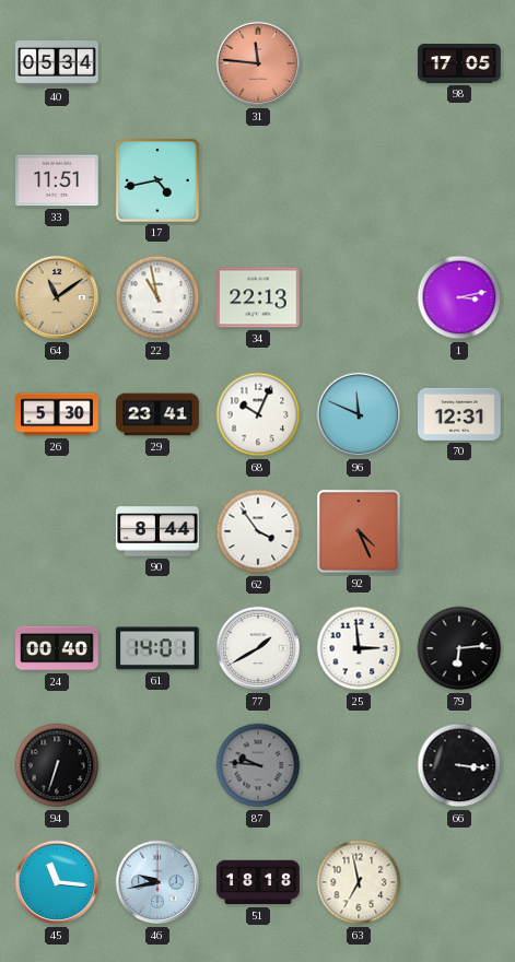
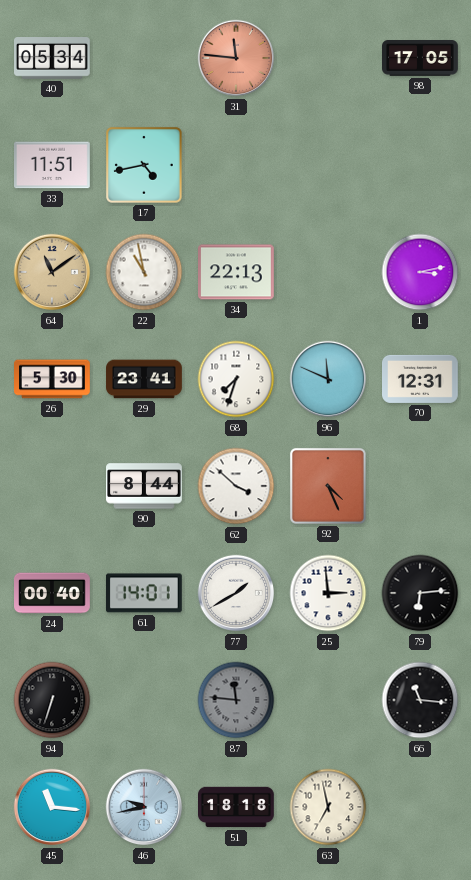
68: 10:04 -> 7:33
62: 3:54 -> 3:52
87: 9:46 -> 11:46
66: 3:16 -> 11:16
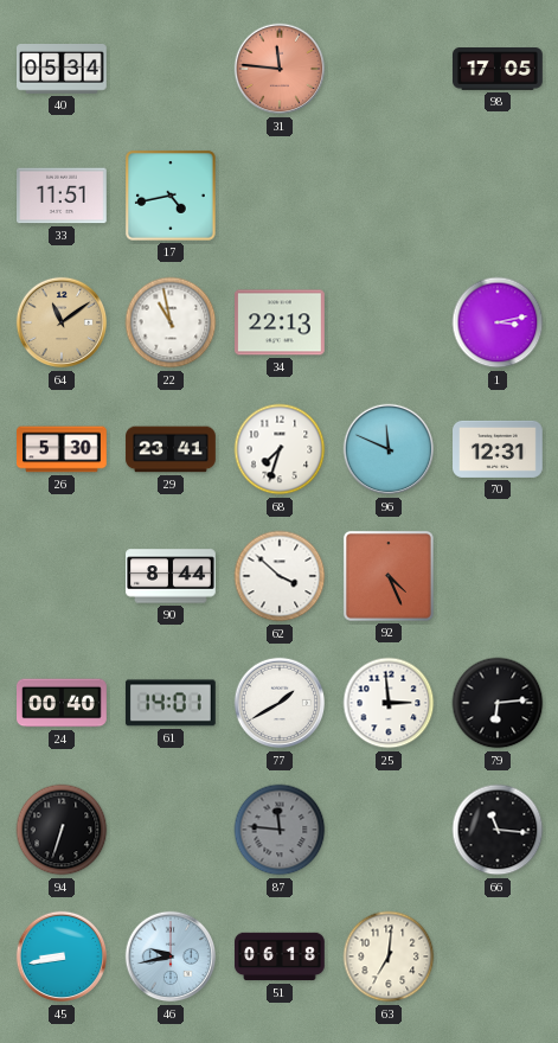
45: 11:16 -> 8:43
51: 18:18 -> 06:18
63: 6:58 -> 7:01
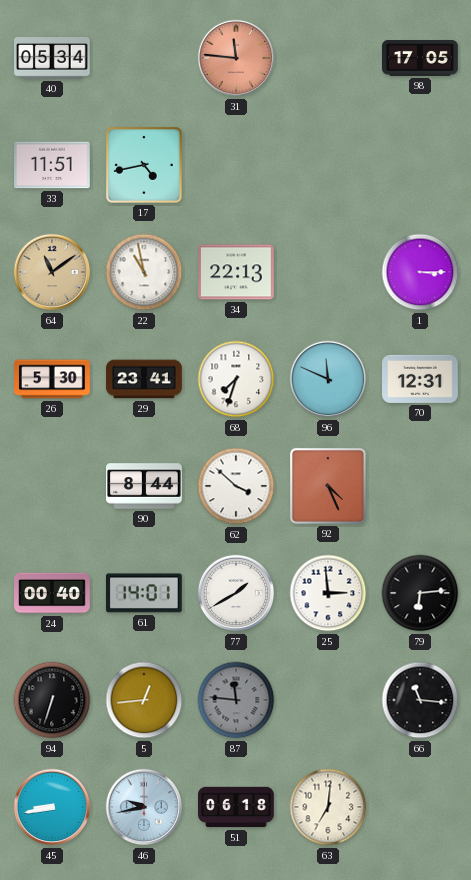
1: 3:13 -> 3:15
5: none -> 12:44
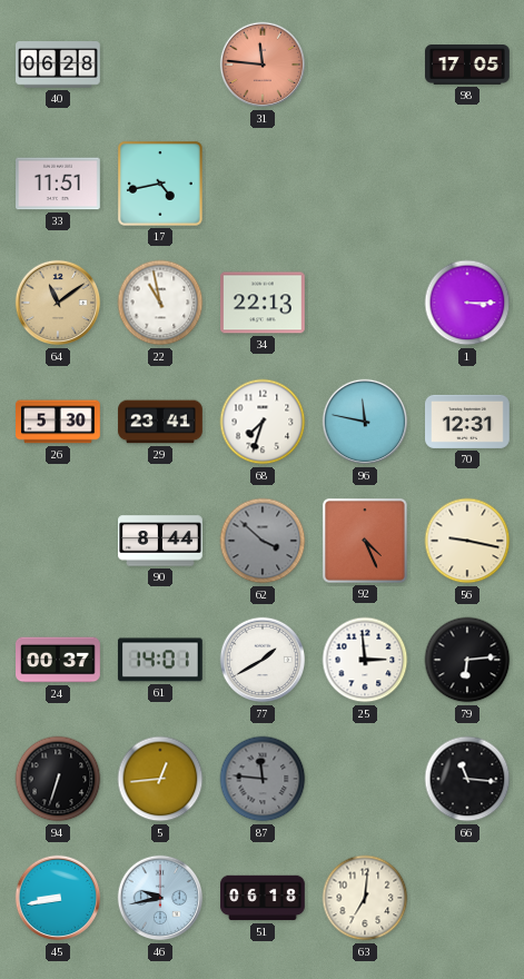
40: 05:34 -> 06:28
96: 11:49 -> 11:47
62 dial: white -> grey
56: none -> 9:17
24: 00:40 -> 00:37
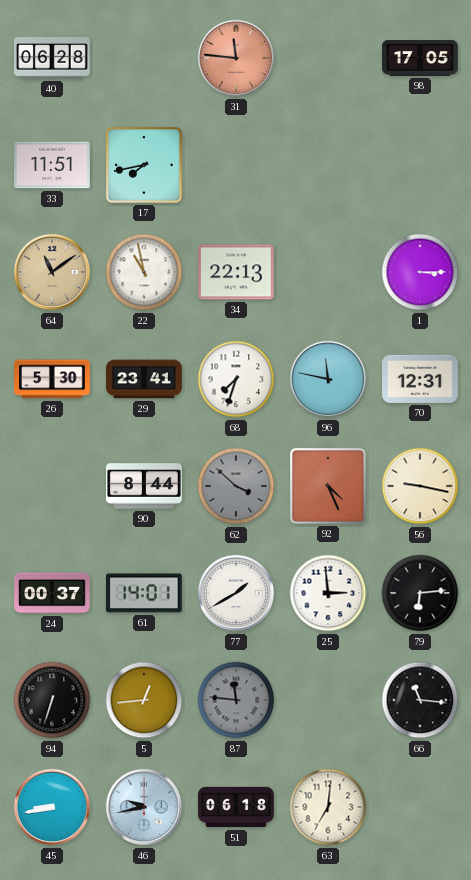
17: 4:43 -> 7:43
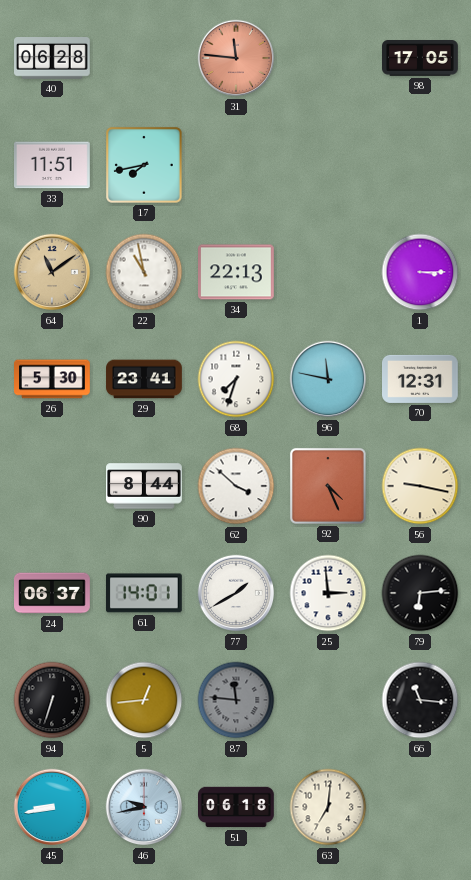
62 dial: grey -> white
24: 00:37 -> 06:37
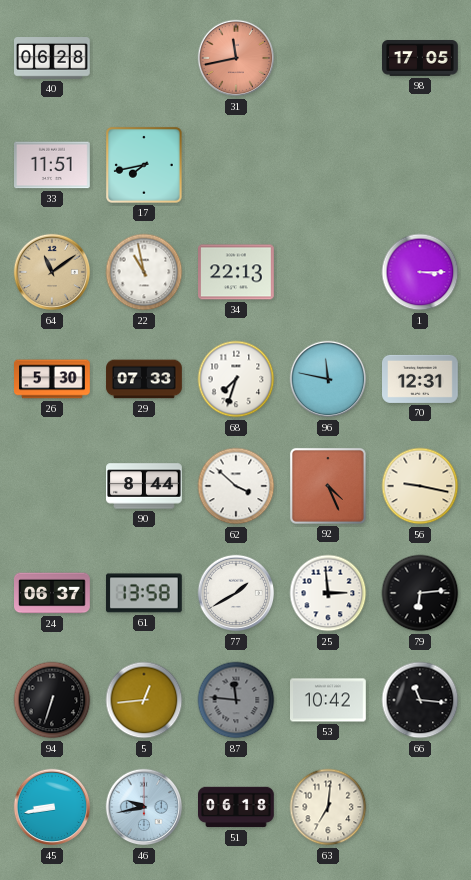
31: 11:46 -> 11:43
29: 23:41 -> 07:33
61: 14:01 -> 13:58
53: none -> 10:42
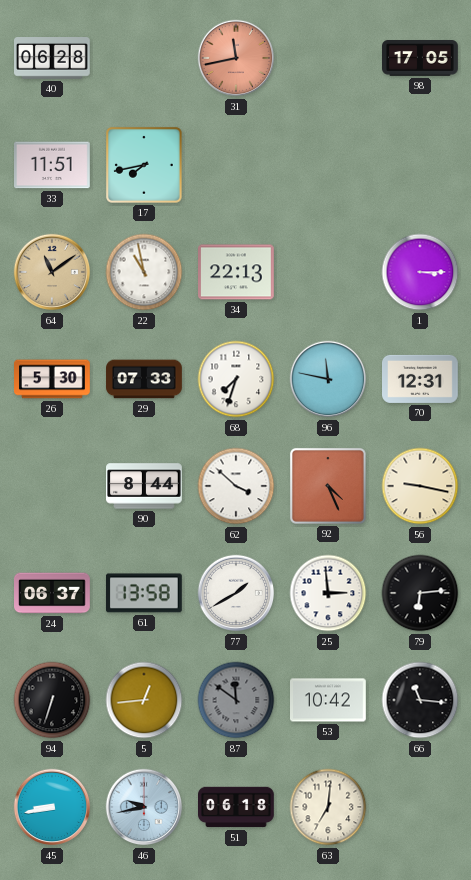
87: 11:46 -> 11:51
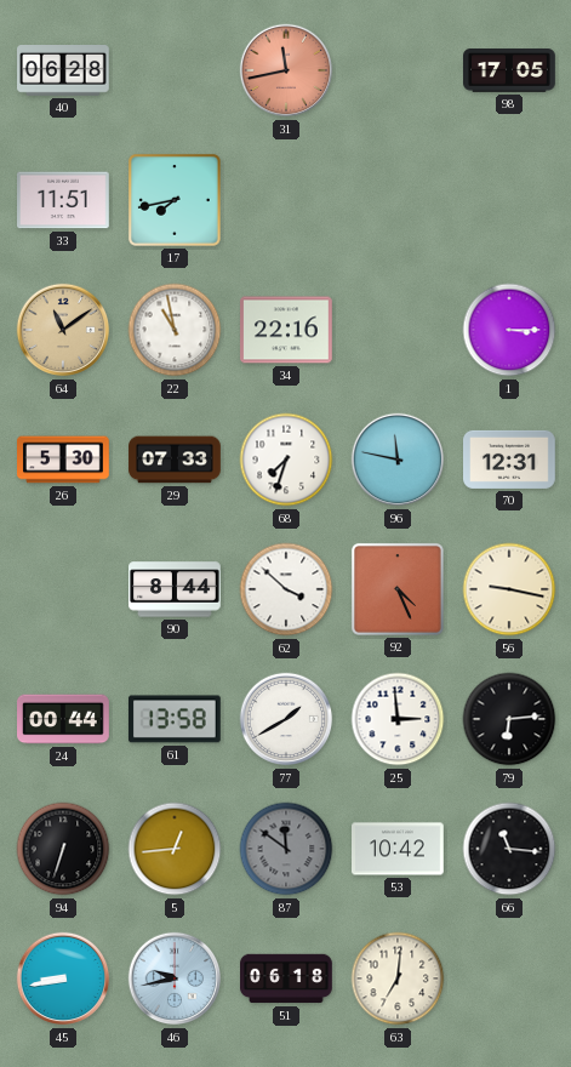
34: 22:13 -> 22:16
24: 06:37 -> 00:44
